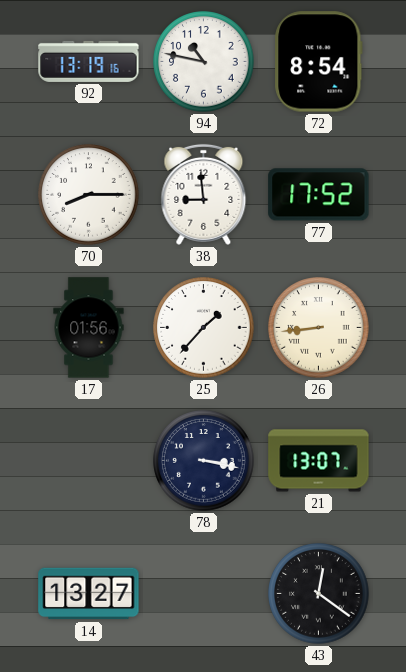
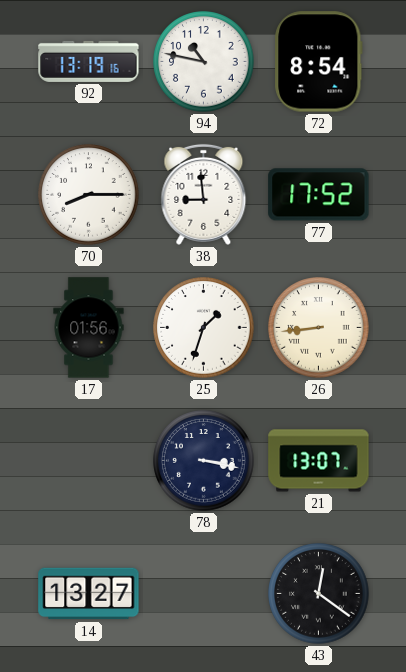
25: 1:37 -> 1:33
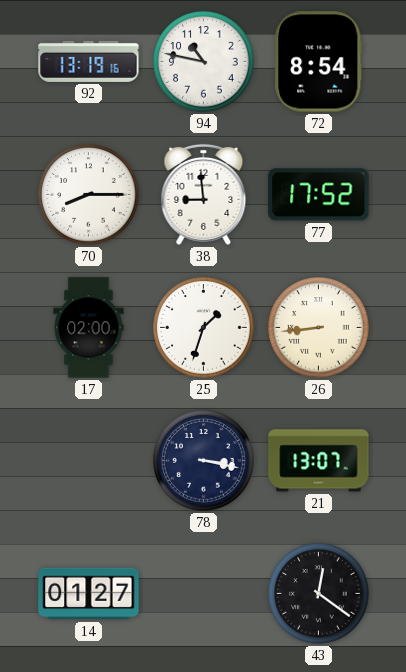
17: 01:56 -> 02:00
14: 13:27 -> 01:27
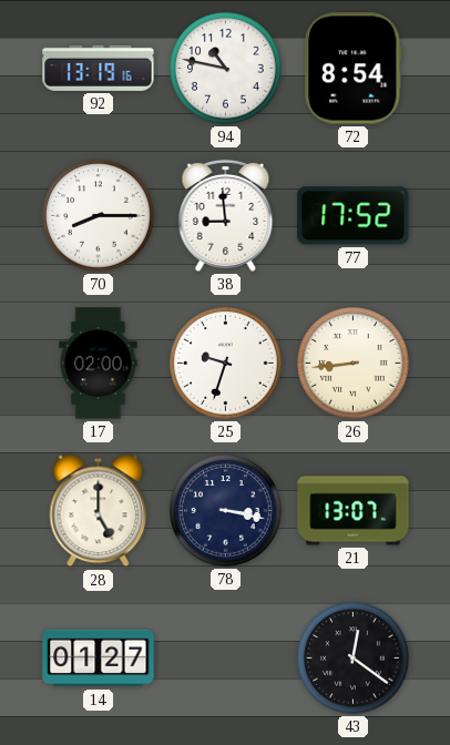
25: 1:33 -> 9:33
28: none -> 5:00
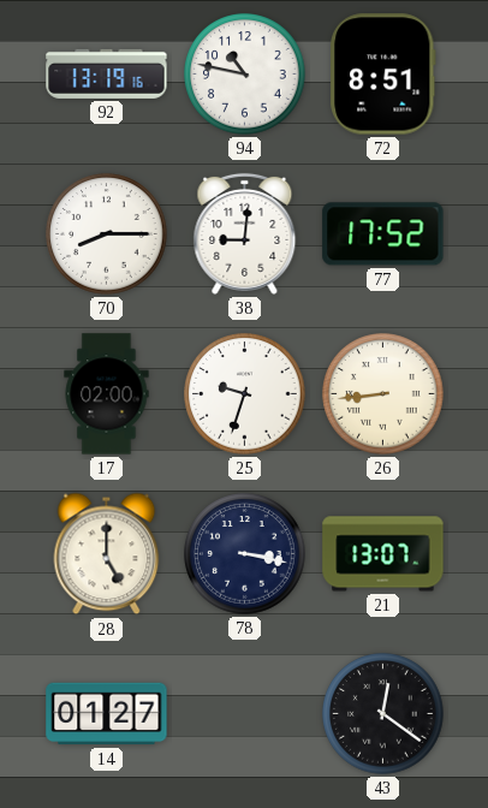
72: 8:54 -> 8:51
38: 8:59 -> 9:01
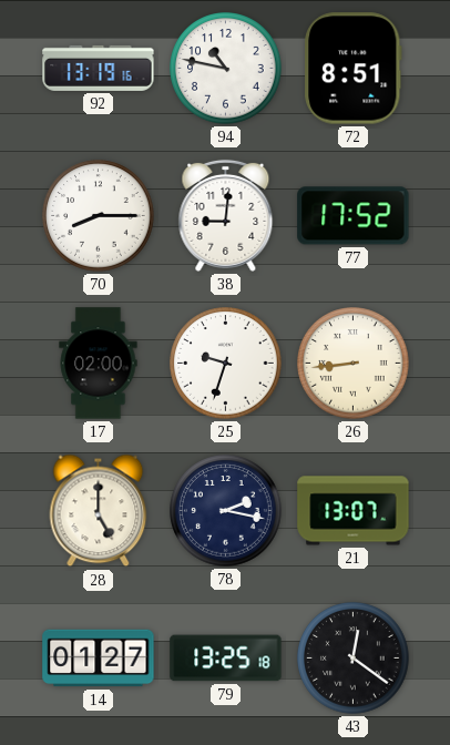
78: 3:17 -> 2:17
79: none -> 13:25
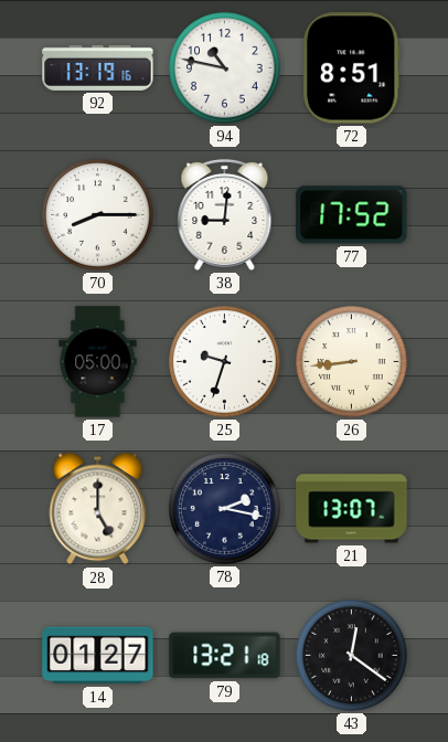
17: 02:00 -> 05:00
79: 13:25 -> 13:21
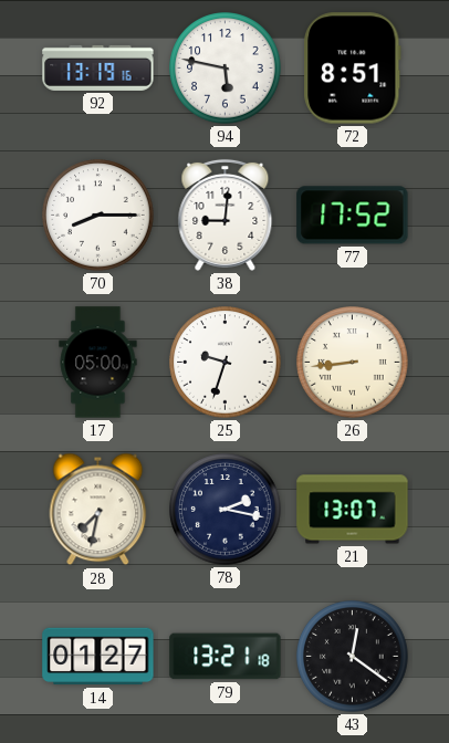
94: 10:47 -> 5:47
28: 5:00 -> 7:32
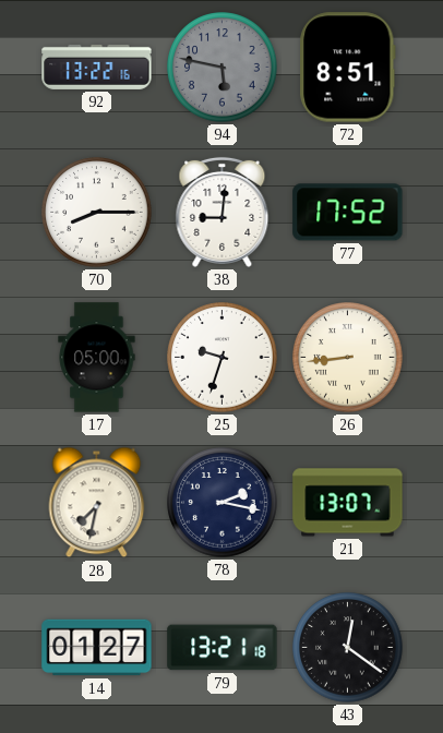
92: 13:19 -> 13:22
94 dial: white -> grey
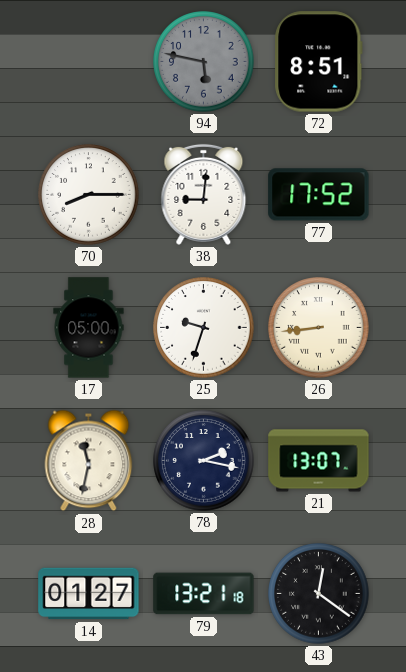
92: 13:22 -> none
28: 7:32 -> 11:32
